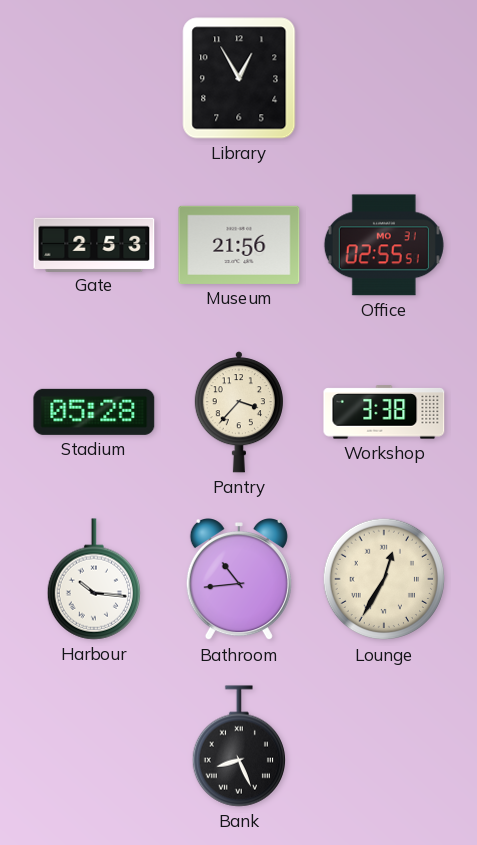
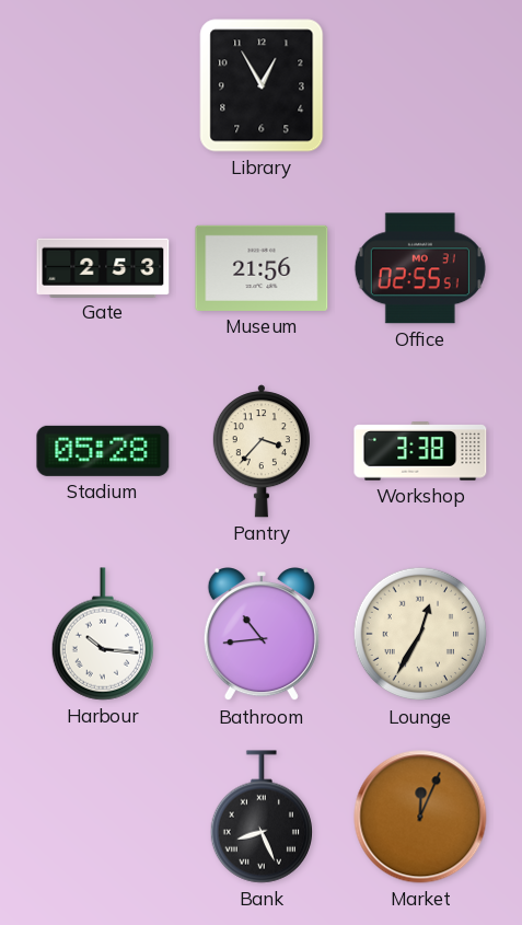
Market: none -> 12:04
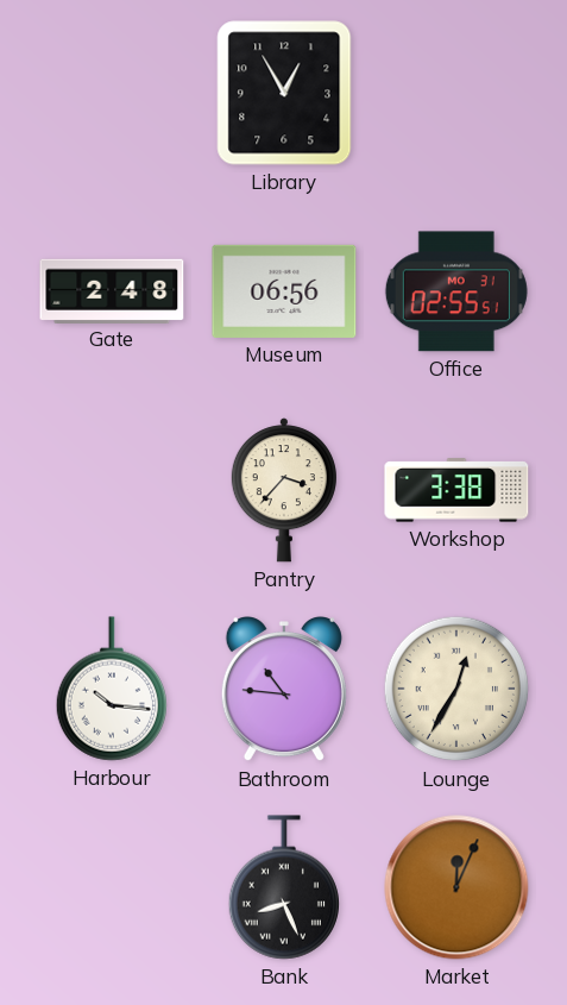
Gate: 2:53 -> 2:48
Museum: 21:56 -> 06:56
Stadium: 05:28 -> none
Bathroom: 10:44 -> 10:46
